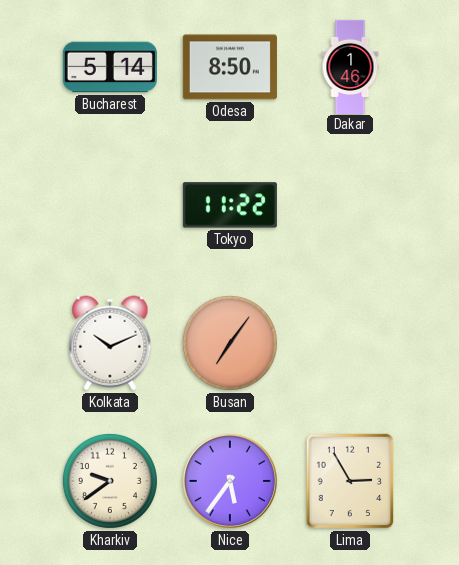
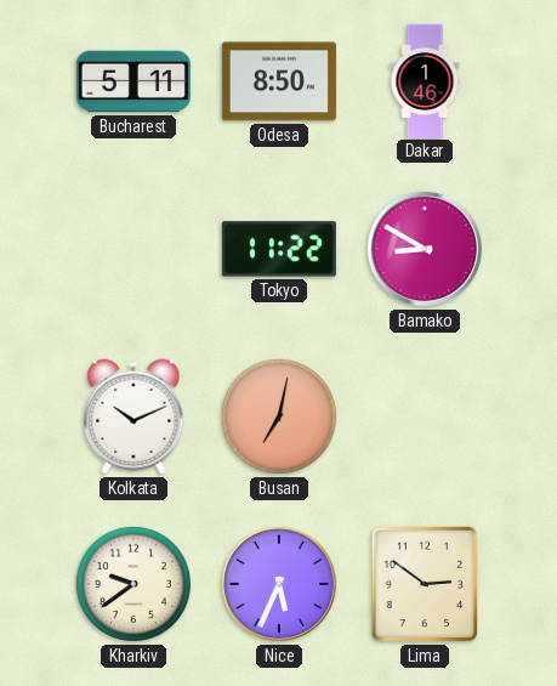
Bucharest: 5:14 -> 5:11
Bamako: none -> 8:50
Busan: 7:06 -> 7:02
Nice: 5:36 -> 5:34
Lima: 2:55 -> 2:51
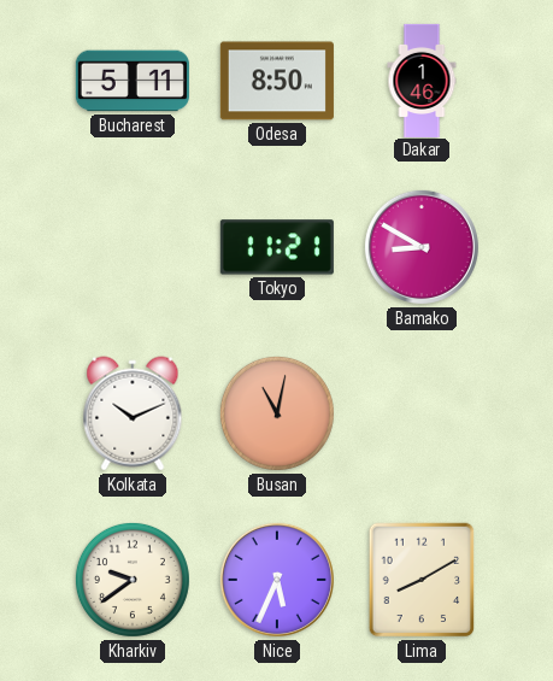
Tokyo: 11:22 -> 11:21
Busan: 7:02 -> 11:02
Lima: 2:51 -> 8:10
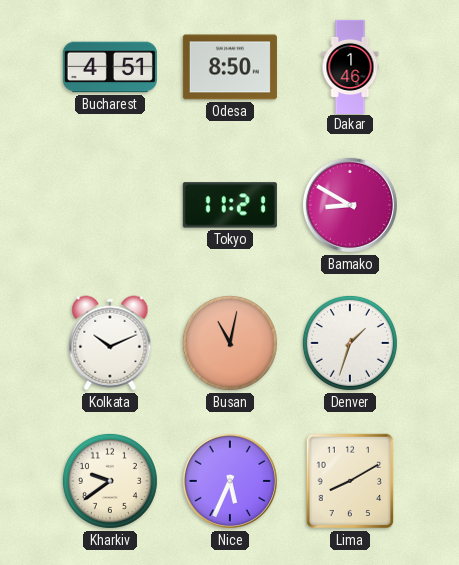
Bucharest: 5:11 -> 4:51
Denver: none -> 1:33
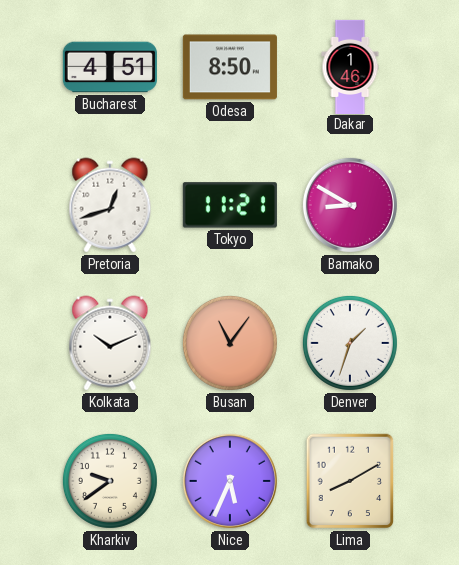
Pretoria: none -> 12:42
Busan: 11:02 -> 11:06
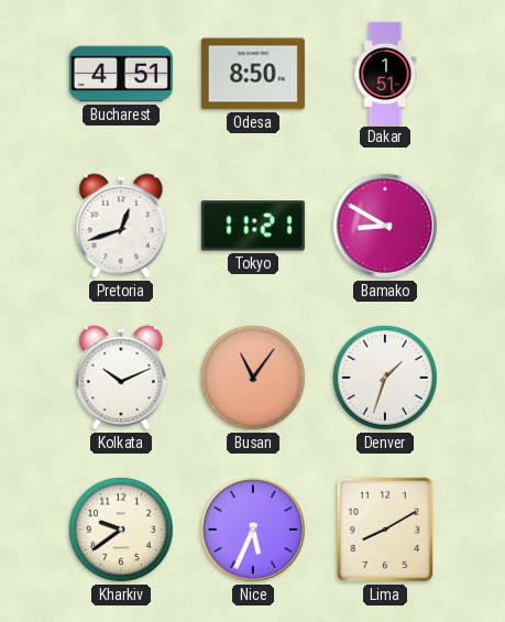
Dakar: 1:46 -> 1:51
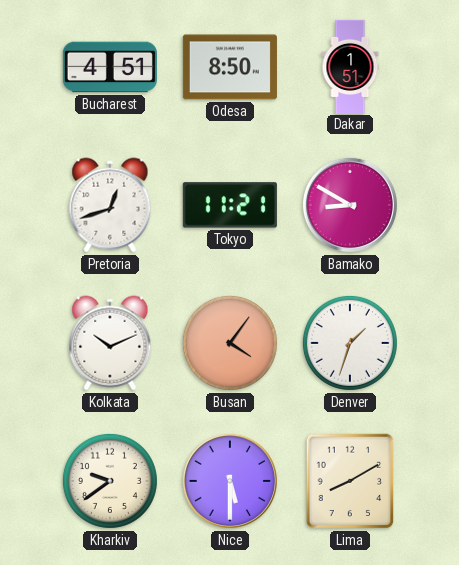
Busan: 11:06 -> 4:06
Nice: 5:34 -> 5:30
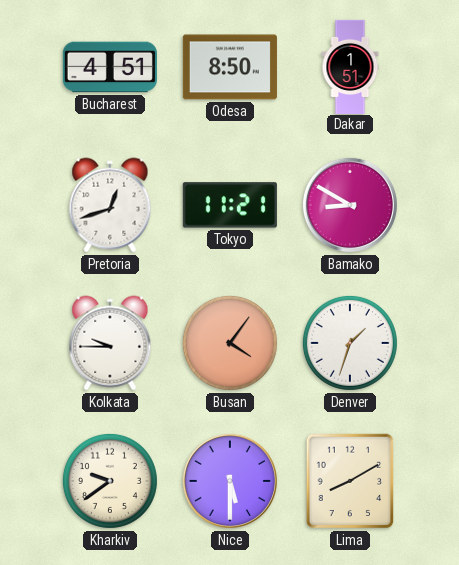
Kolkata: 10:11 -> 9:45
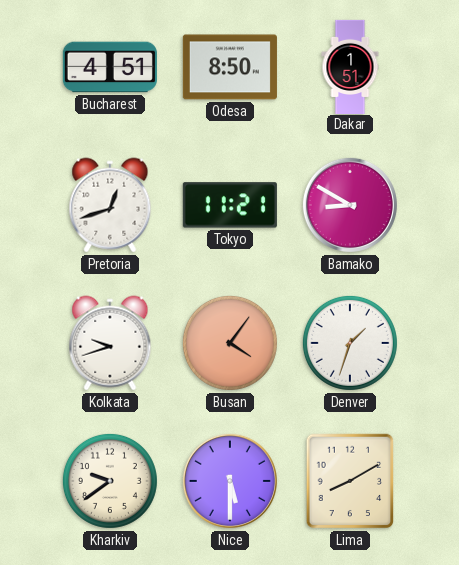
Kolkata: 9:45 -> 9:42
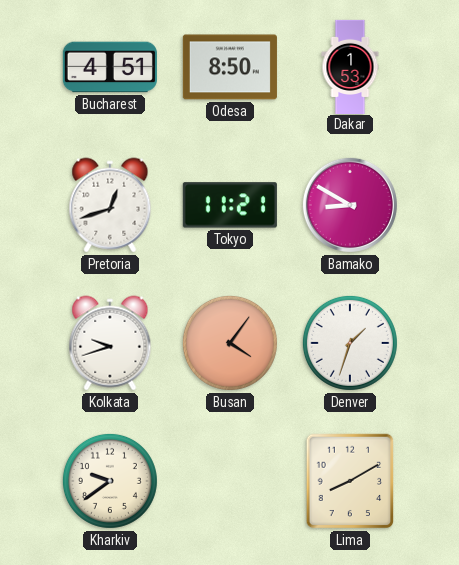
Dakar: 1:51 -> 1:53
Nice: 5:30 -> none
